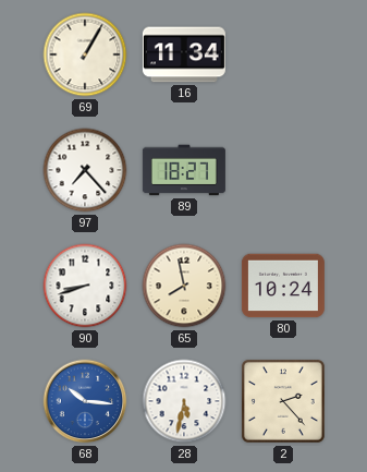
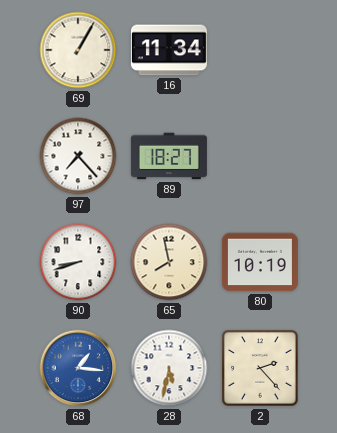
80: 10:24 -> 10:19
68: 10:16 -> 1:16
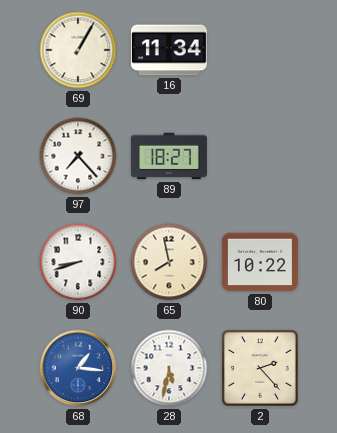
80: 10:19 -> 10:22
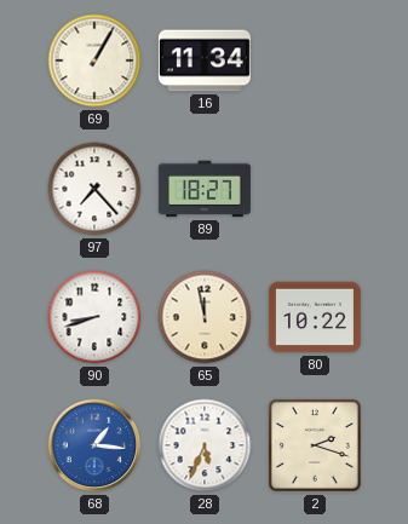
65: 7:58 -> 11:58
28: 5:32 -> 5:34
2: 2:23 -> 2:18
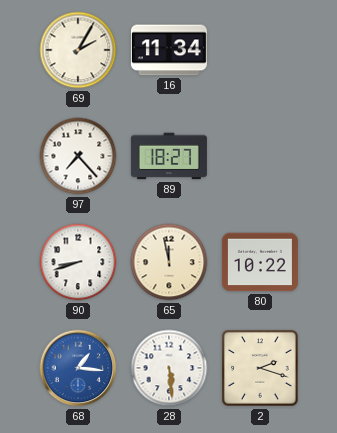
69: 1:05 -> 2:05
28: 5:34 -> 5:29
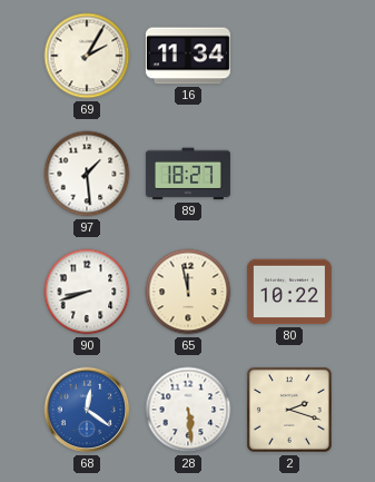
97: 7:23 -> 1:29
68: 1:16 -> 12:21
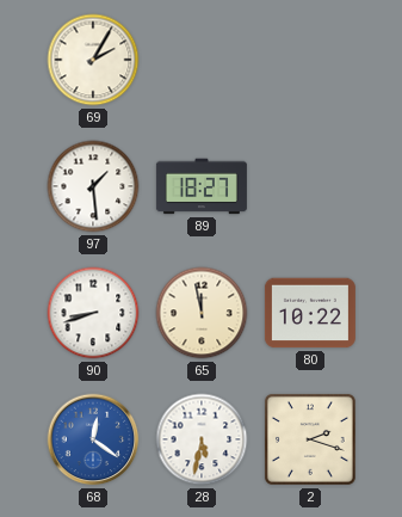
16: 11:34 -> none
28: 5:29 -> 5:32
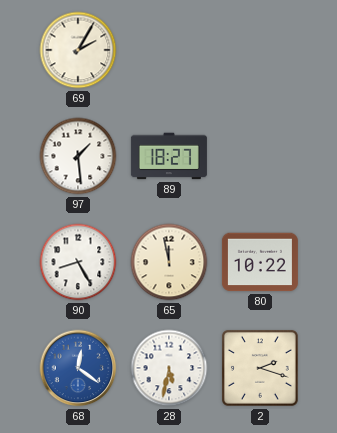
90: 8:42 -> 8:25
